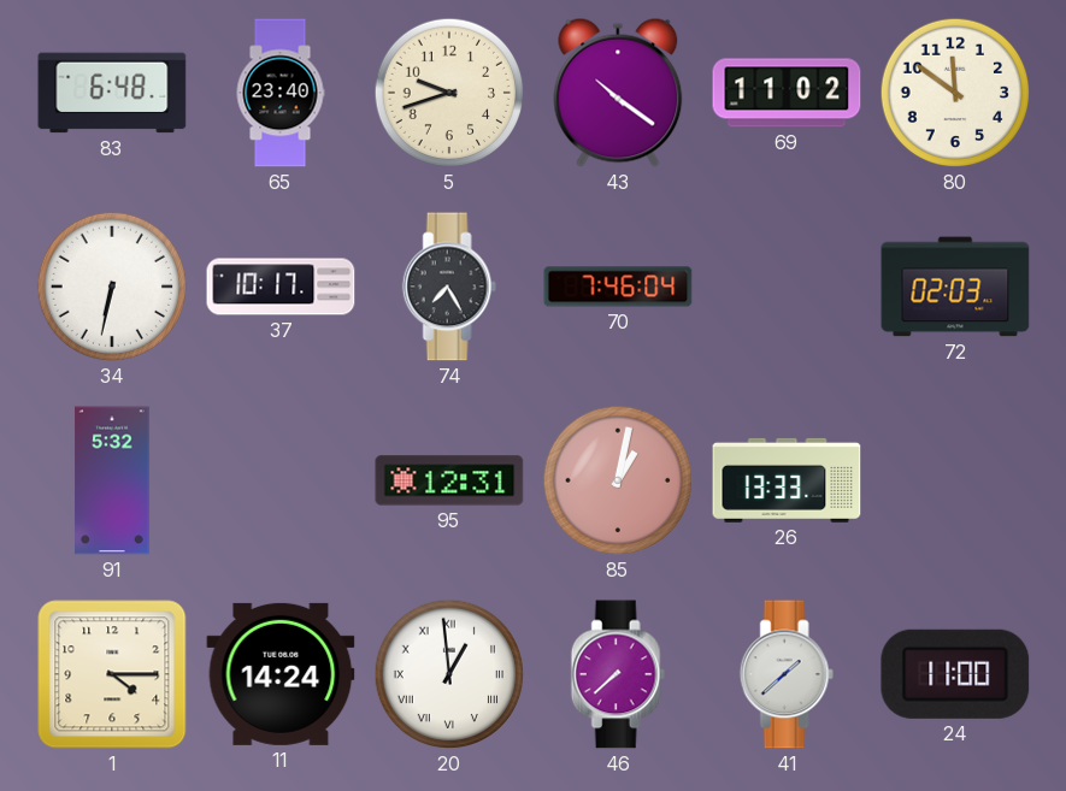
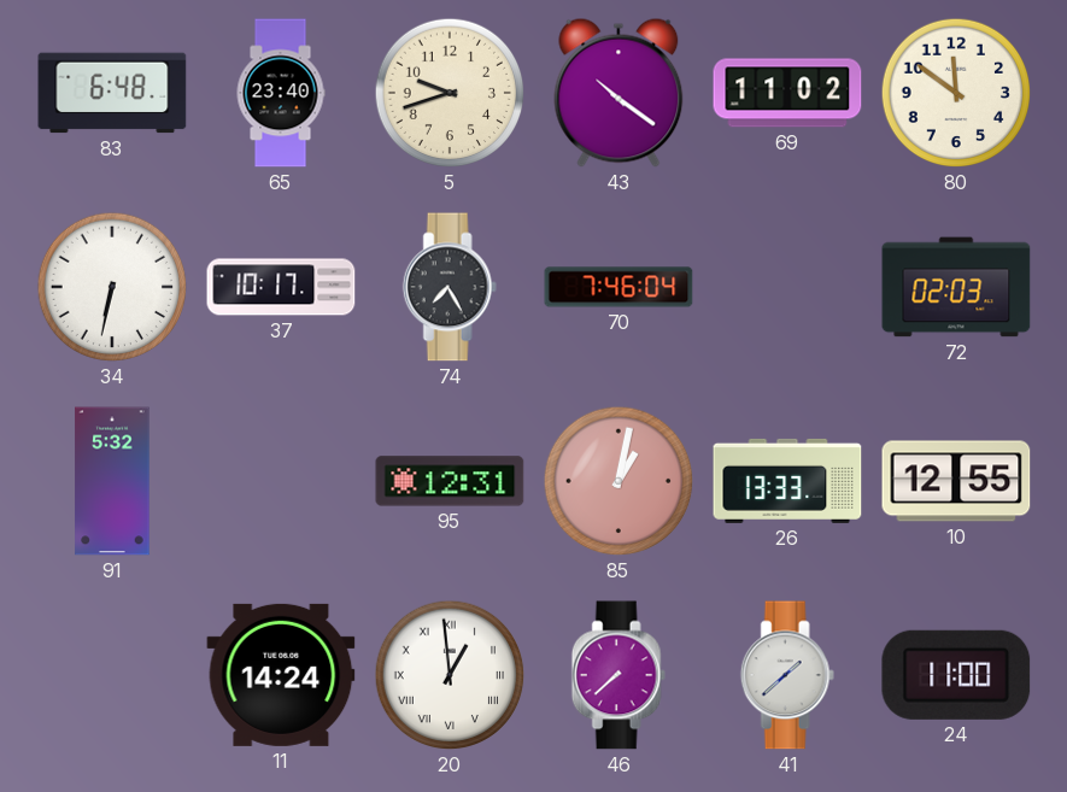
10: none -> 12:55
1: 4:15 -> none
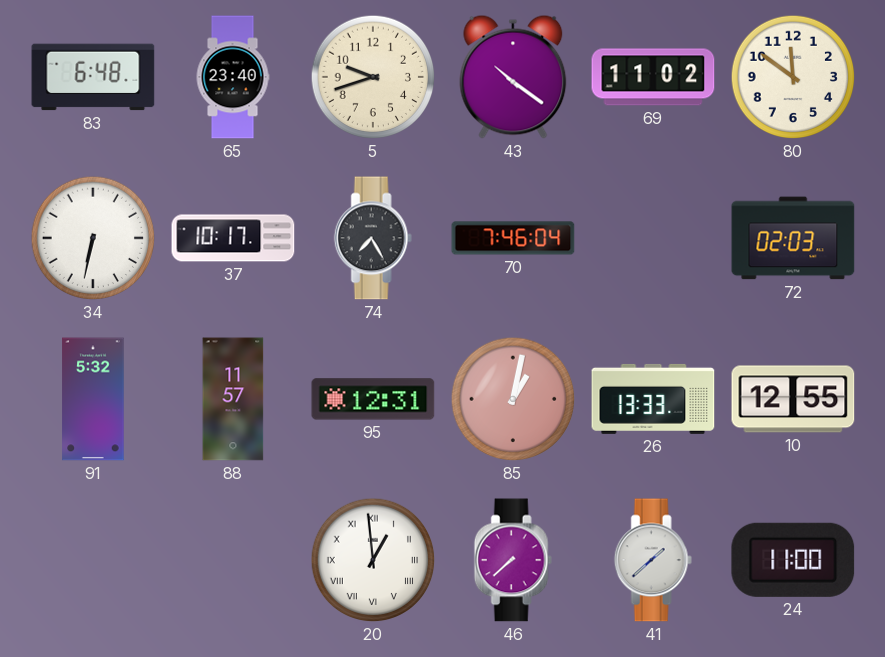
88: none -> 11:57
11: 14:24 -> none
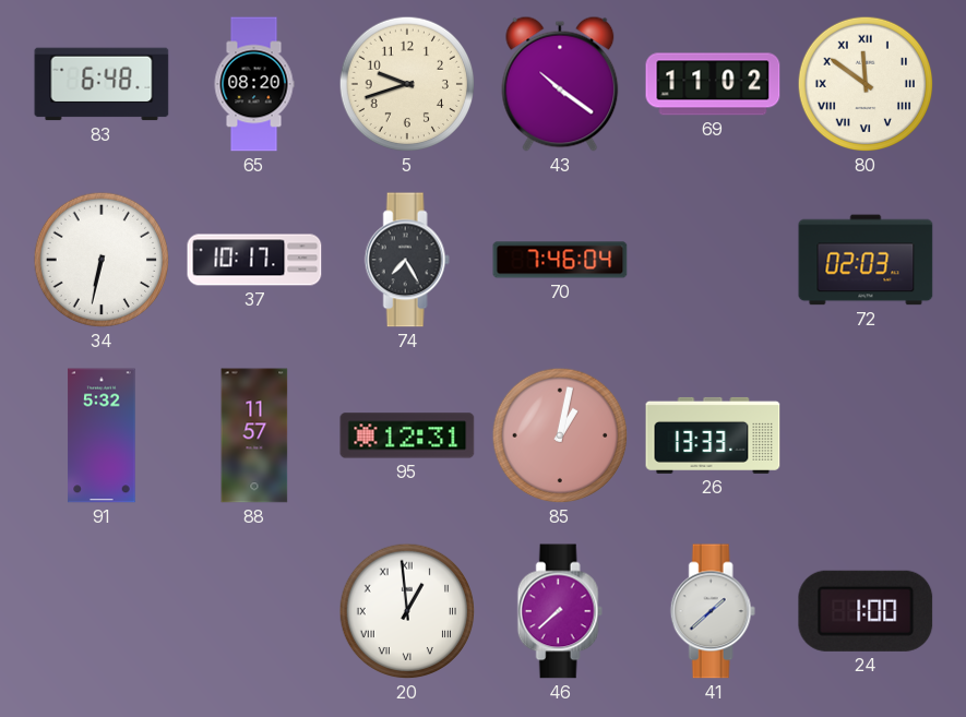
65: 23:40 -> 08:20
80 numerals: Arabic -> Roman
10: 12:55 -> none
24: 11:00 -> 1:00
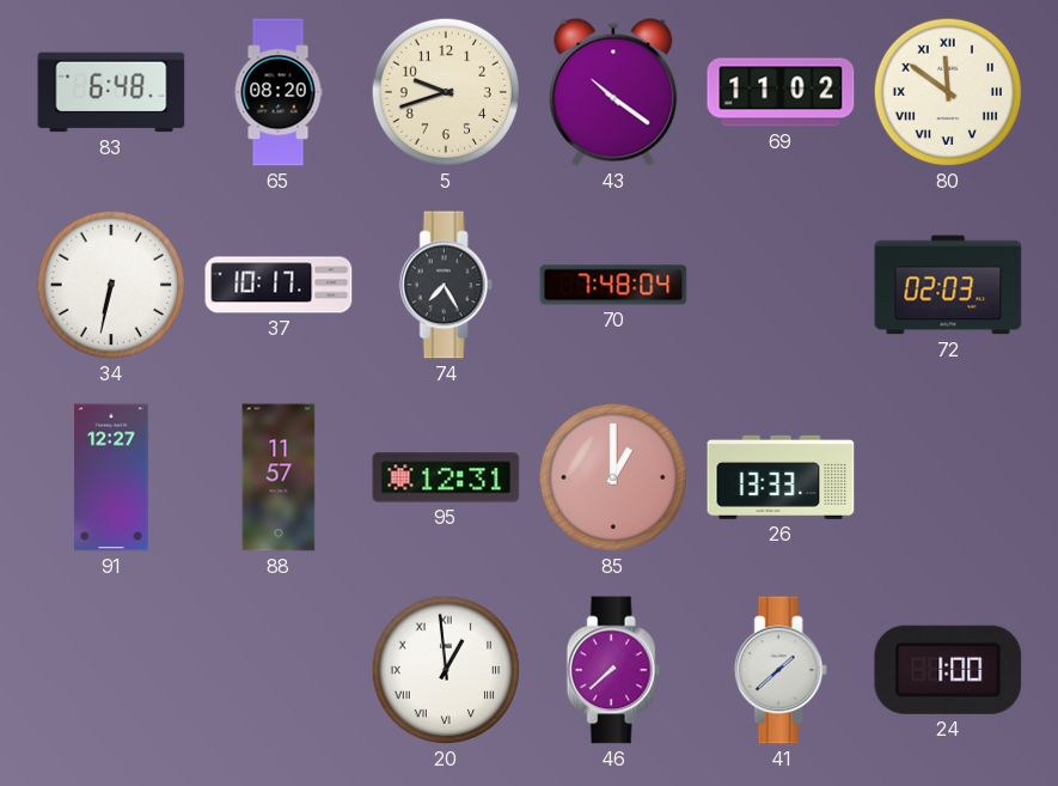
70: 7:46 -> 7:48
91: 5:32 -> 12:27
85: 1:02 -> 1:00
